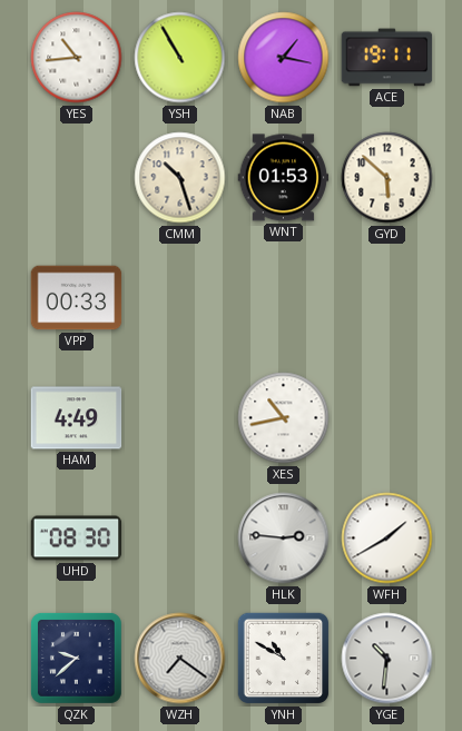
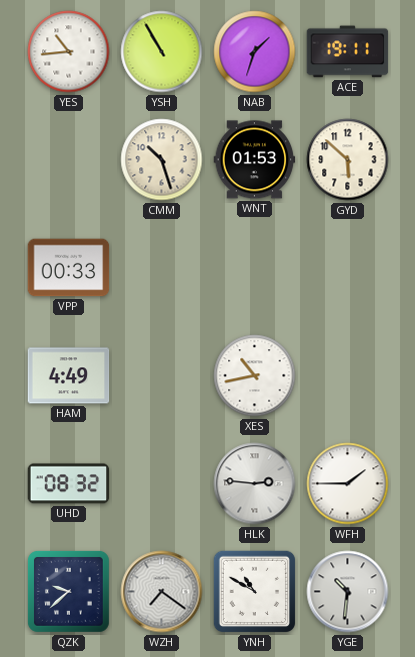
NAB: 1:17 -> 1:33
UHD: 08:30 -> 08:32
WFH: 1:40 -> 1:45
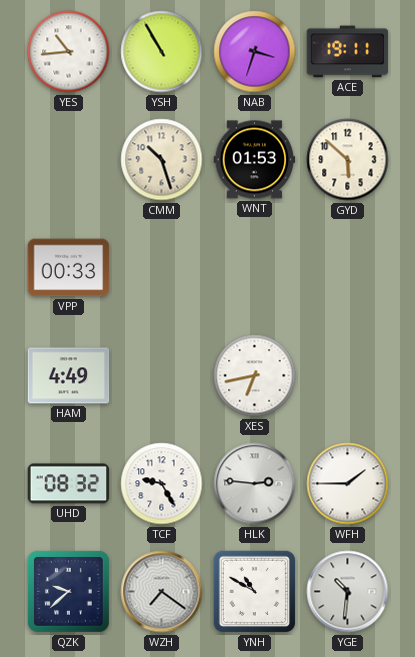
NAB: 1:33 -> 3:33
XES: 10:43 -> 6:43
TCF: none -> 9:25
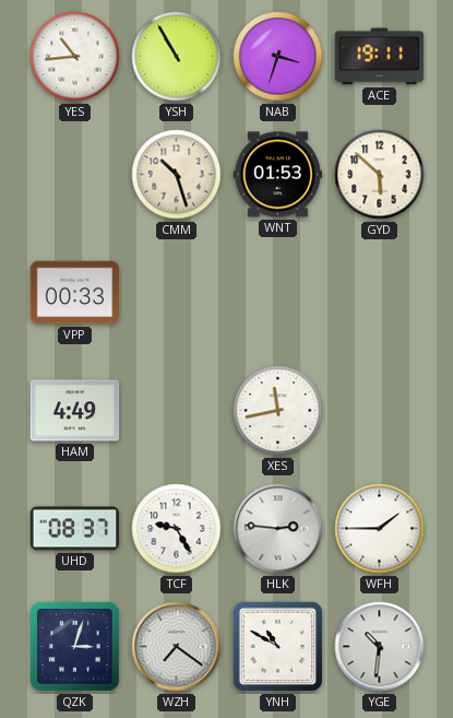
XES: 6:43 -> 11:43
UHD: 08:32 -> 08:37
QZK: 9:38 -> 3:03
